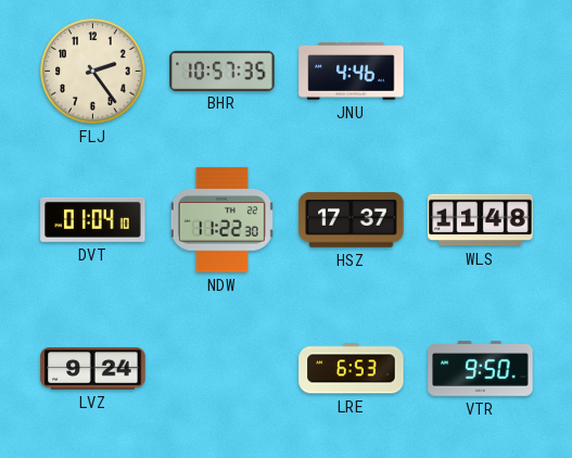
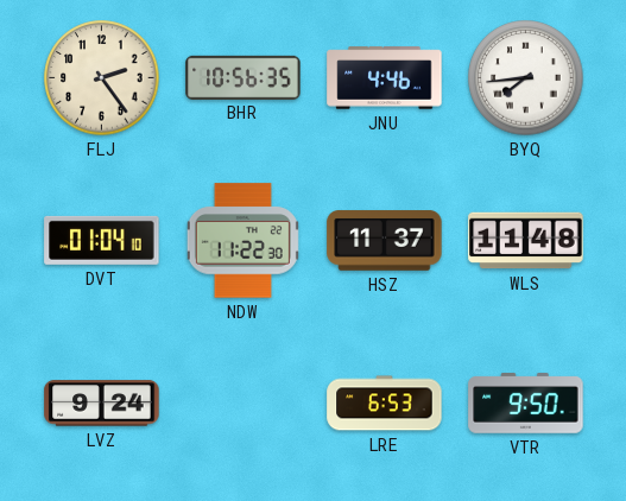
BHR: 10:57 -> 10:56
BYQ: none -> 7:44
HSZ: 17:37 -> 11:37
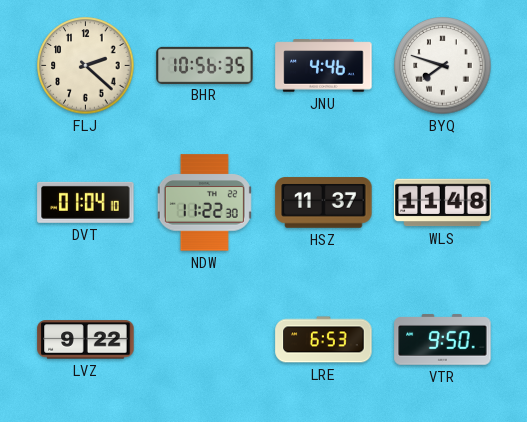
FLJ: 2:24 -> 2:22
BYQ: 7:44 -> 7:48
LVZ: 9:24 -> 9:22
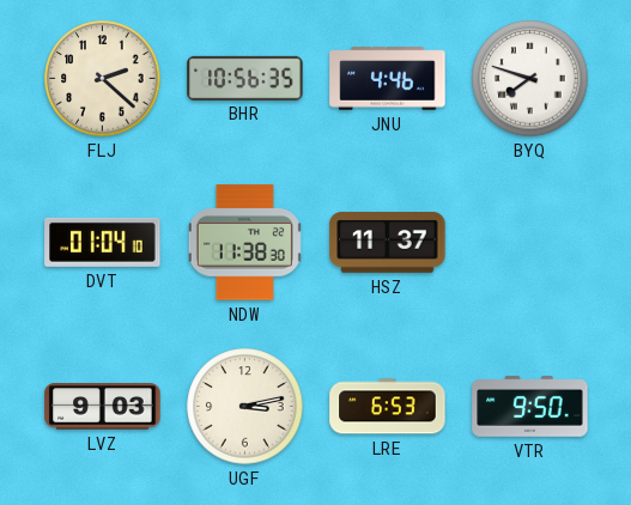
NDW: 11:22 -> 11:38
WLS: 11:48 -> none
LVZ: 9:22 -> 9:03
UGF: none -> 3:13
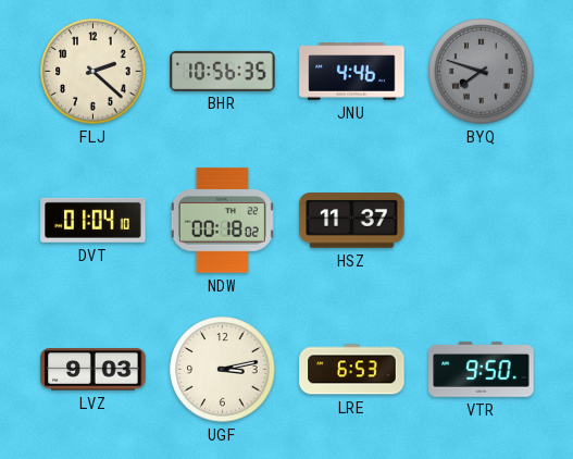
BYQ dial: white -> grey
NDW: 11:38 -> 00:18
